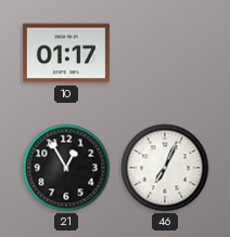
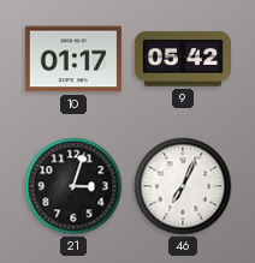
9: none -> 05:42
21: 12:55 -> 3:03
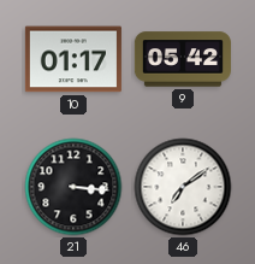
21: 3:03 -> 3:16
46: 7:04 -> 7:09
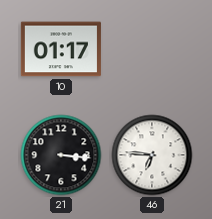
9: 05:42 -> none
46: 7:09 -> 6:46
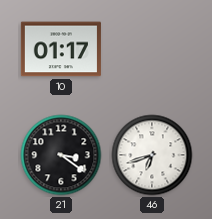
21: 3:16 -> 3:21
46: 6:46 -> 6:42
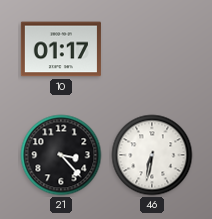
21: 3:21 -> 3:23
46: 6:42 -> 6:32
